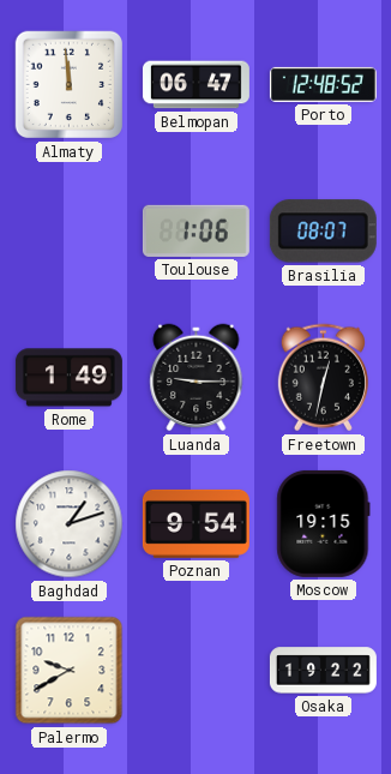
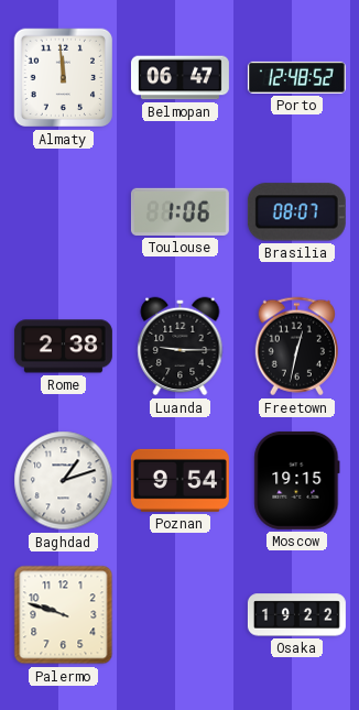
Rome: 1:49 -> 2:38
Palermo: 9:40 -> 9:48
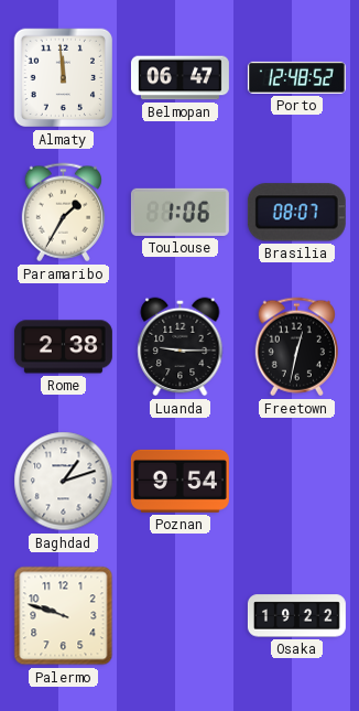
Paramaribo: none -> 1:35
Moscow: 19:15 -> none
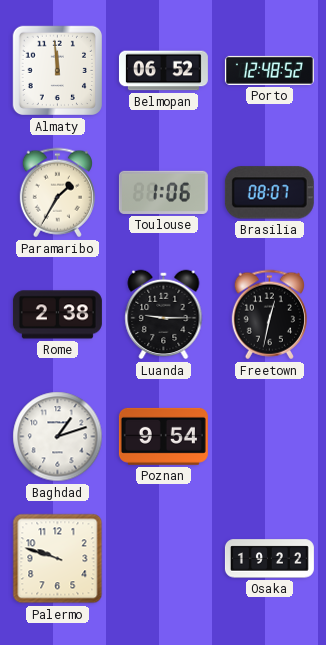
Belmopan: 06:47 -> 06:52
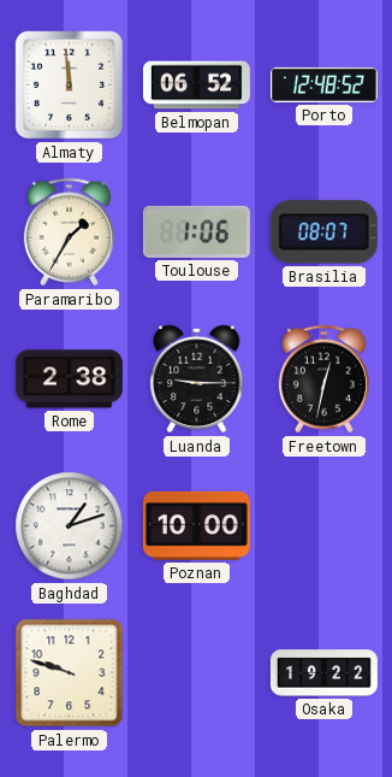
Poznan: 9:54 -> 10:00
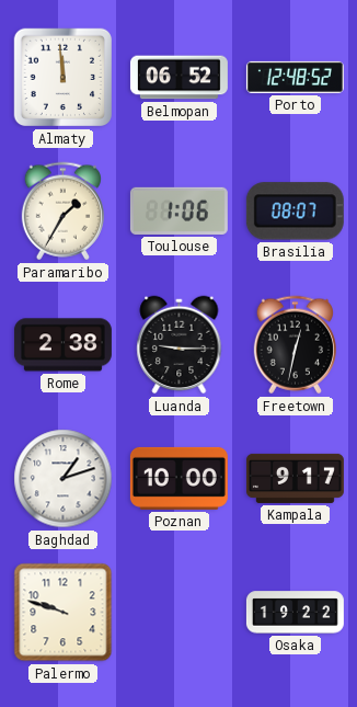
Kampala: none -> 9:17
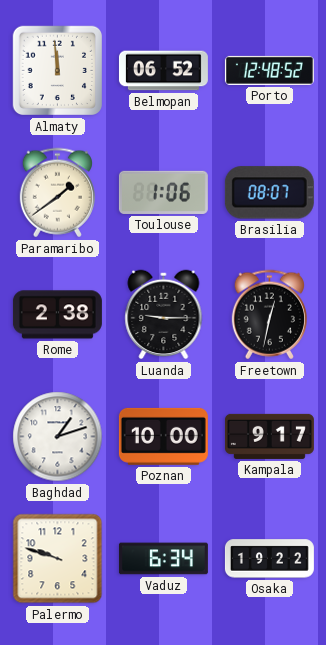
Paramaribo: 1:35 -> 1:39
Vaduz: none -> 6:34
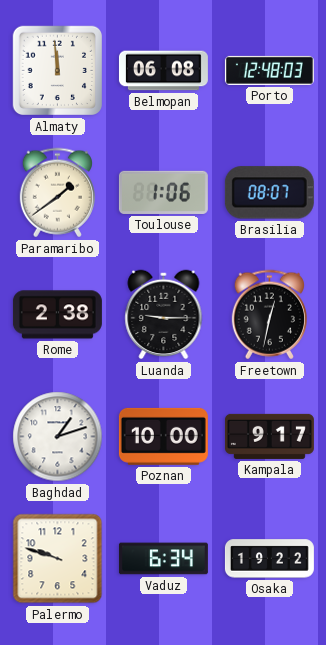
Belmopan: 06:52 -> 06:08
Porto: 12:48:52 -> 12:48:03
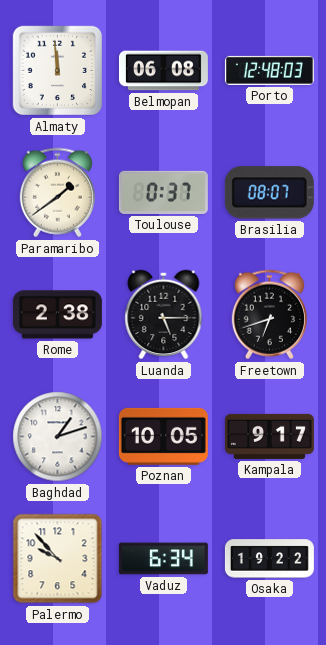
Toulouse: 1:06 -> 0:37
Luanda: 9:15 -> 5:15
Freetown: 12:32 -> 6:42
Poznan: 10:00 -> 10:05
Palermo: 9:48 -> 9:53
